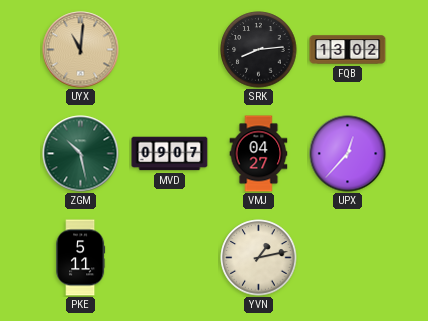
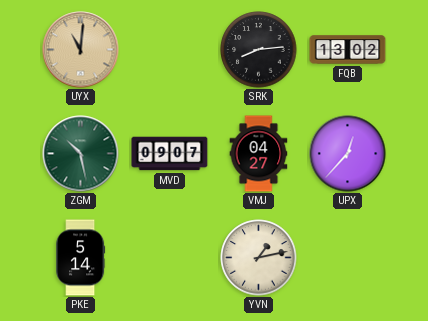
PKE: 5:11 -> 5:14
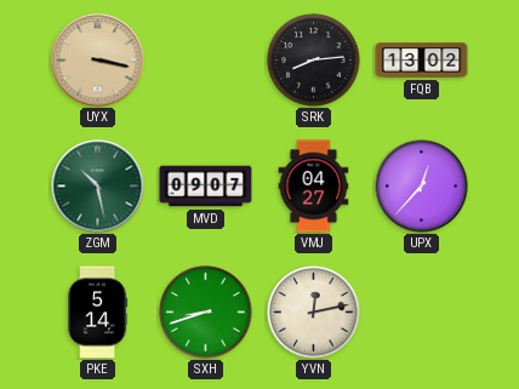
UYX: 11:01 -> 3:17
SXH: none -> 8:42
YVN: 1:13 -> 12:13
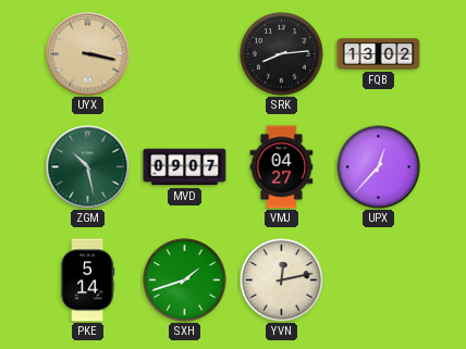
SXH: 8:42 -> 1:42
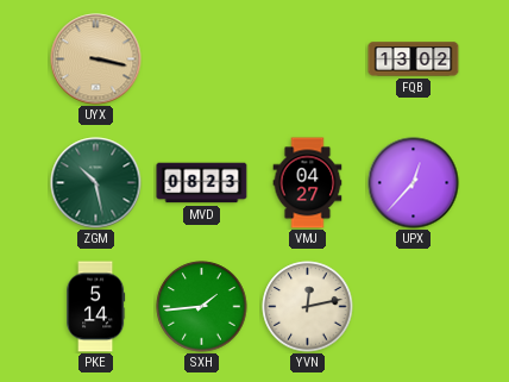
SRK: 8:14 -> none
MVD: 09:07 -> 08:23
SXH: 1:42 -> 1:44
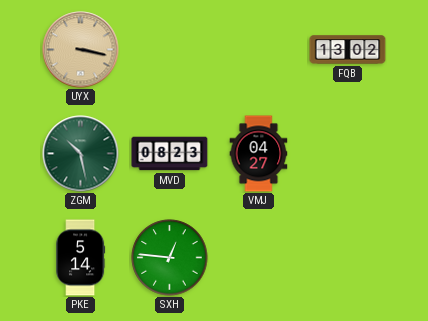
UPX: 12:37 -> none
SXH: 1:44 -> 12:46
YVN: 12:13 -> none
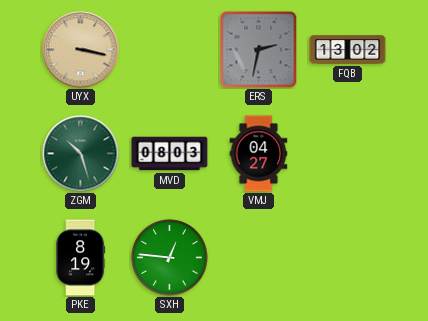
ERS: none -> 2:32
ZGM: 10:28 -> 10:27
MVD: 08:23 -> 08:03
PKE: 5:14 -> 8:19
